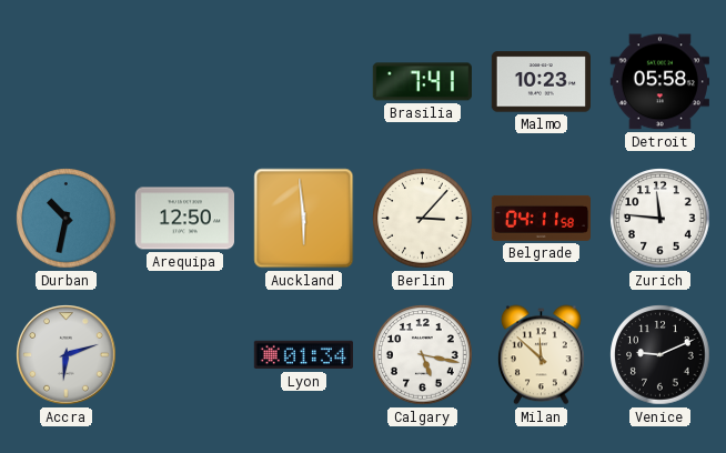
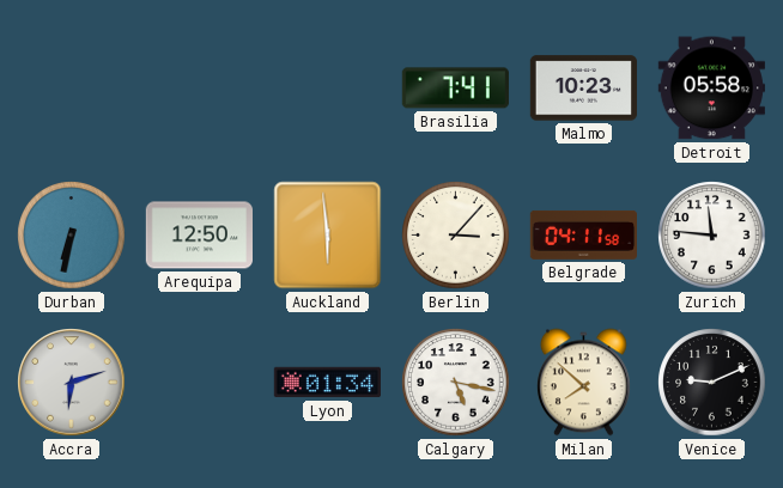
Durban: 10:32 -> 6:32
Milan: 11:52 -> 7:52
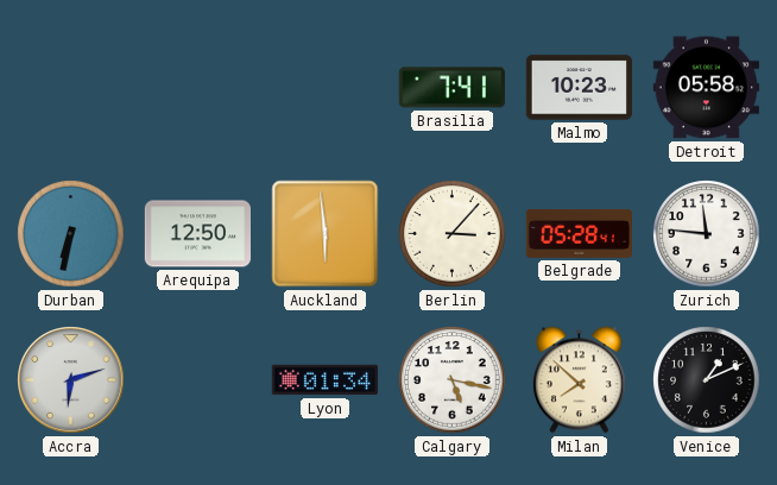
Belgrade: 04:11 -> 05:28
Venice: 9:11 -> 1:11
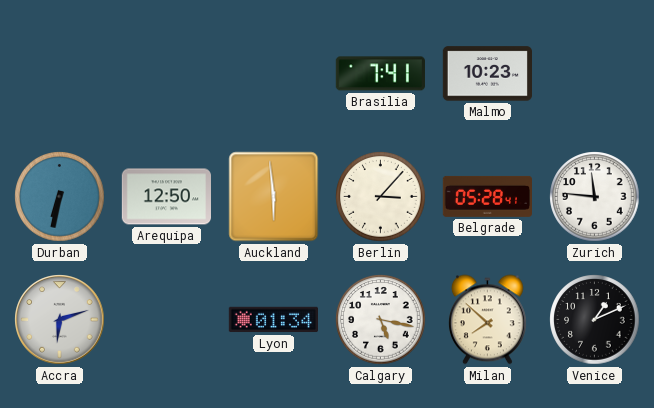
Detroit: 05:58 -> none
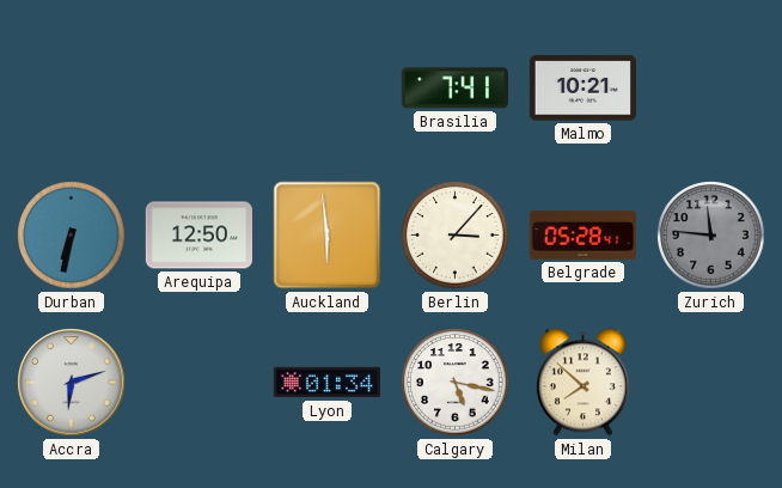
Malmo: 10:23 -> 10:21
Zurich dial: white -> grey
Venice: 1:11 -> none
